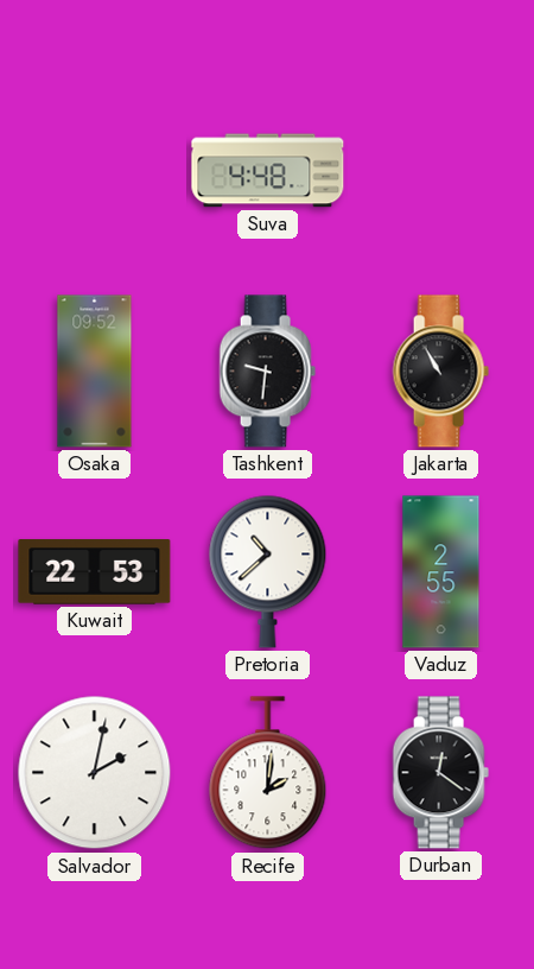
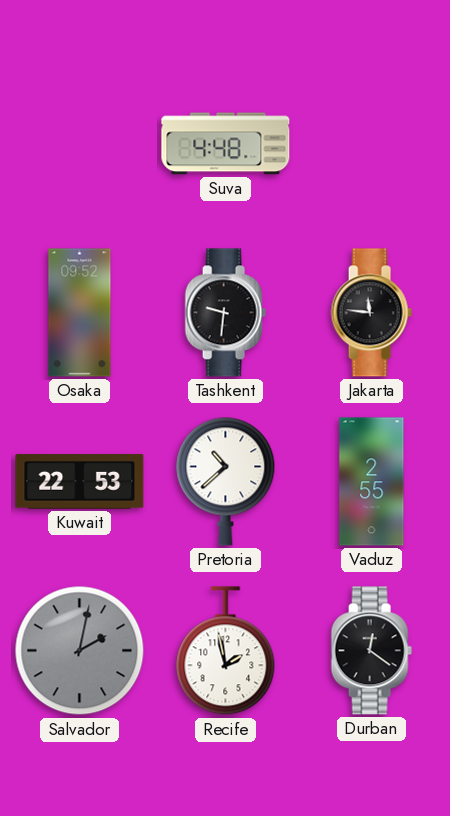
Jakarta: 10:55 -> 11:46
Salvador dial: white -> grey
Recife: 2:01 -> 1:58
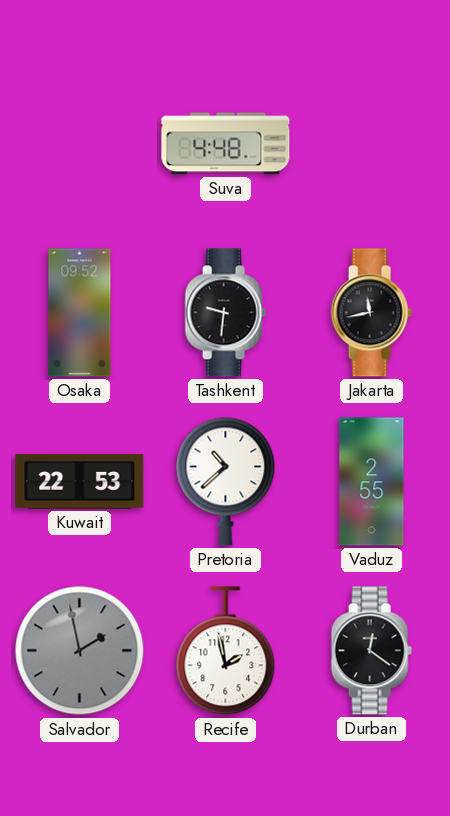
Jakarta: 11:46 -> 11:43
Salvador: 2:02 -> 1:58
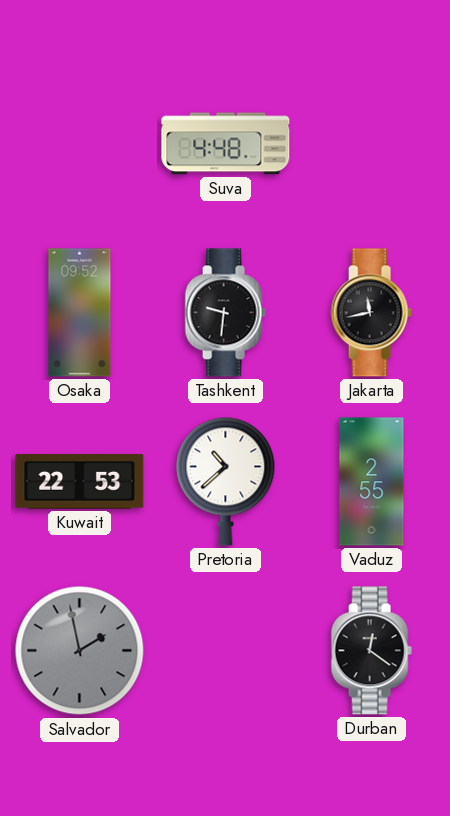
Recife: 1:58 -> none
